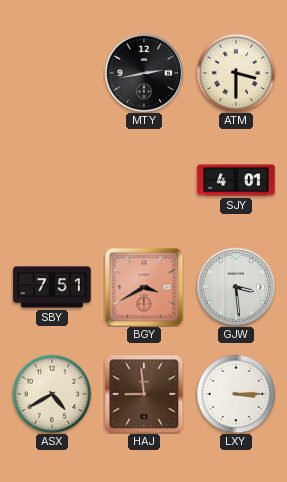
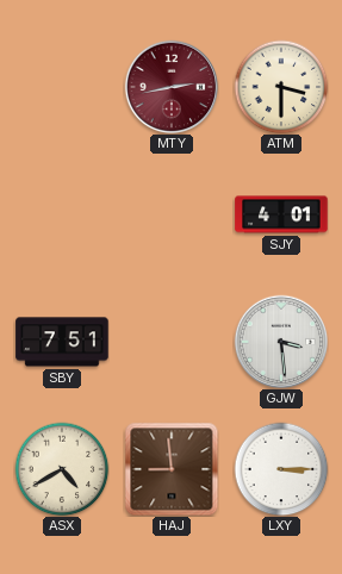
MTY dial: black -> burgundy
BGY: 3:40 -> none
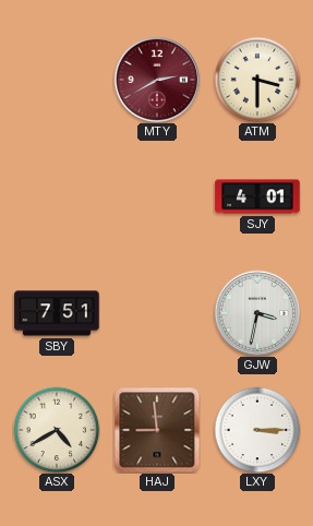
MTY: 2:43 -> 2:40
GJW: 3:29 -> 3:32
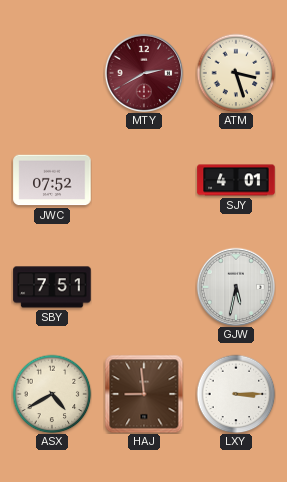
ATM: 3:30 -> 3:27
JWC: none -> 07:52
GJW: 3:32 -> 5:32
